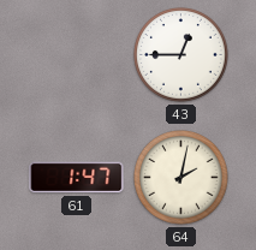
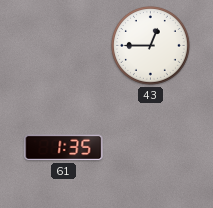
61: 1:47 -> 1:35
64: 2:02 -> none
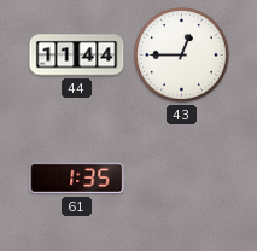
44: none -> 11:44
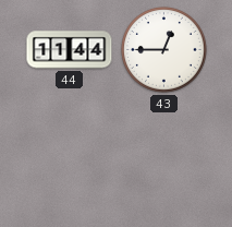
61: 1:35 -> none
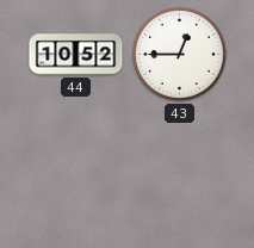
44: 11:44 -> 10:52
